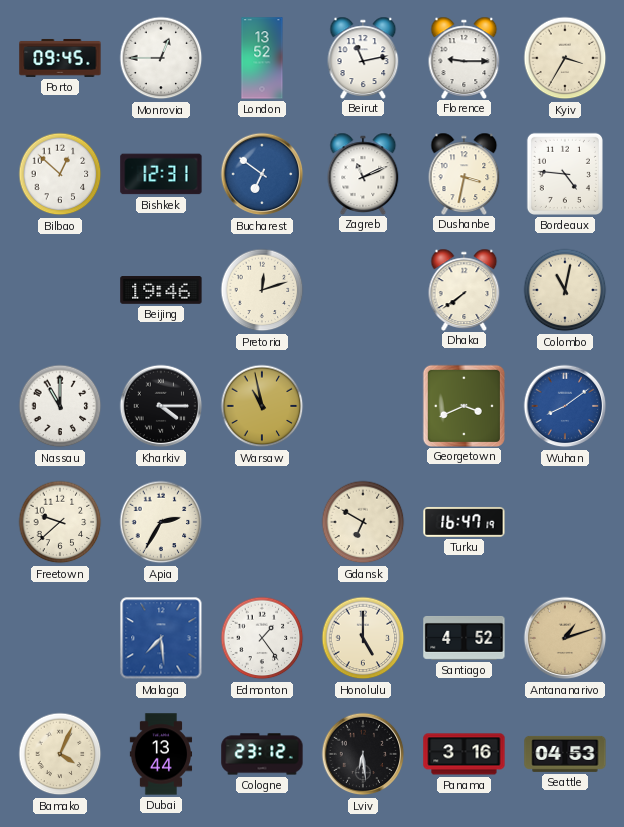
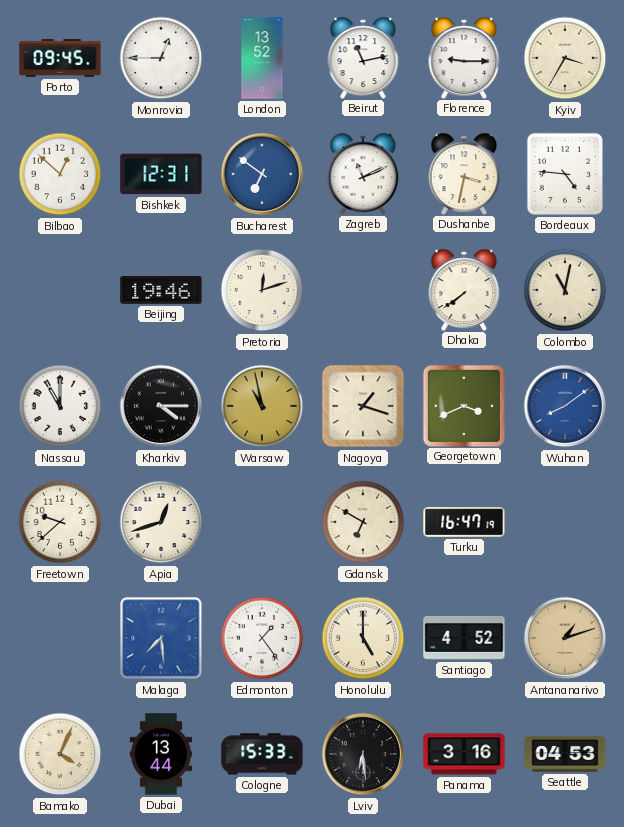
Nagoya: none -> 1:18
Apia: 2:35 -> 12:42
Cologne: 23:12 -> 15:33
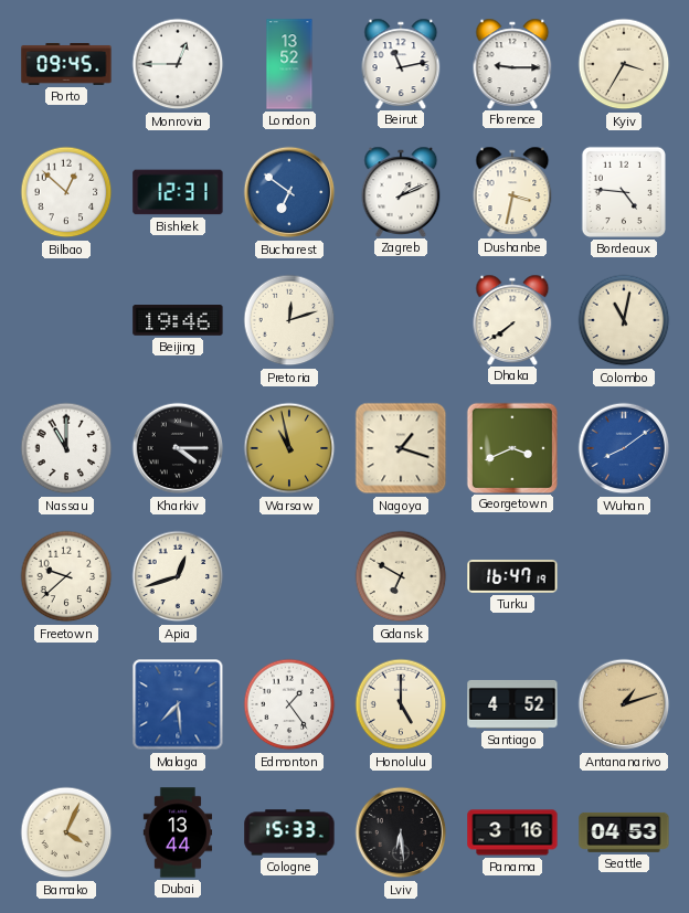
Zagreb: 11:11 -> 1:11
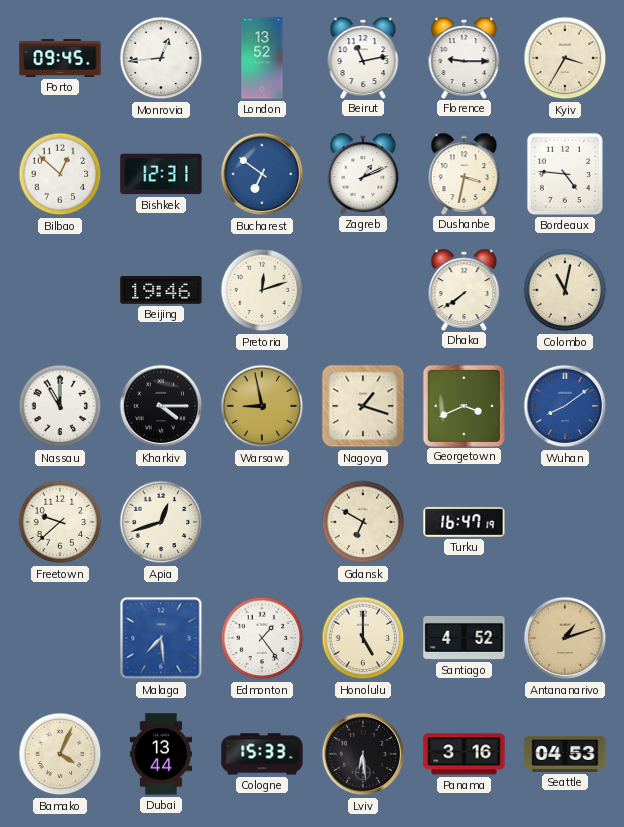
Monrovia: 12:45 -> 12:44
Warsaw: 10:58 -> 8:58
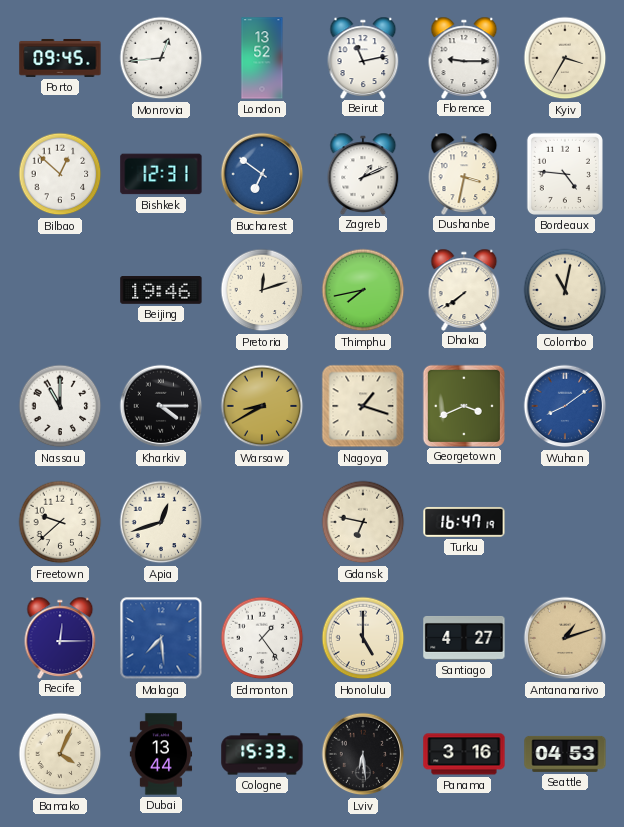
Thimphu: none -> 7:43
Warsaw: 8:58 -> 8:40
Gdansk: 6:50 -> 6:47
Recife: none -> 12:15
Santiago: 4:52 -> 4:27
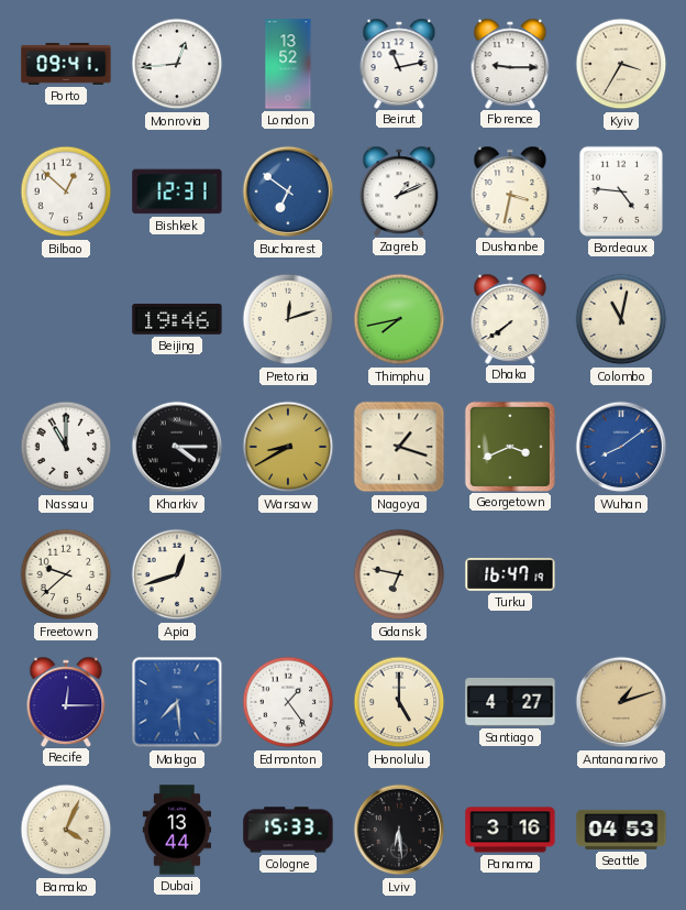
Porto: 09:45 -> 09:41
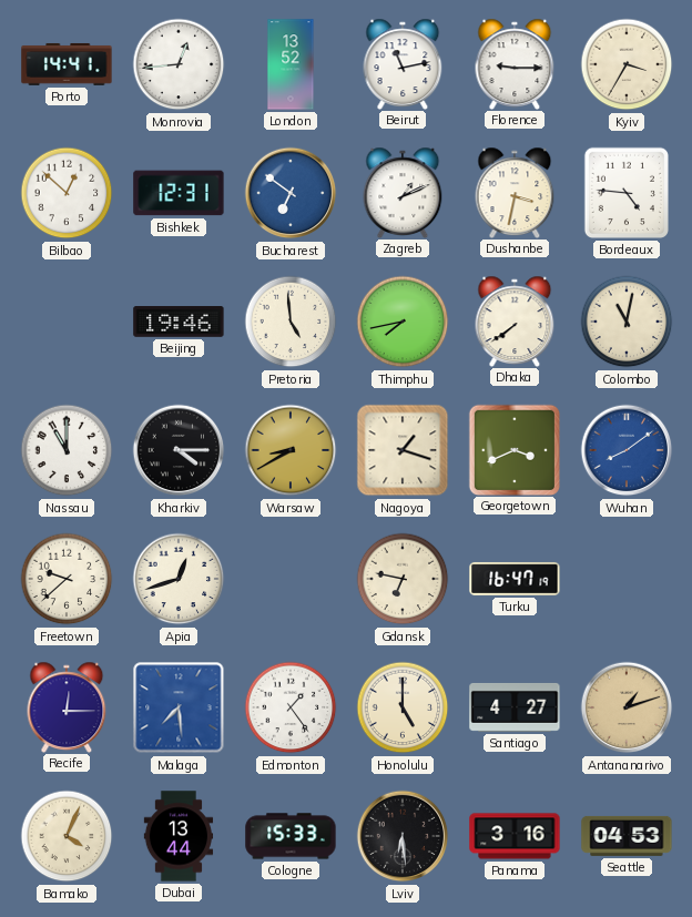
Porto: 09:41 -> 14:41
Pretoria: 12:12 -> 4:59
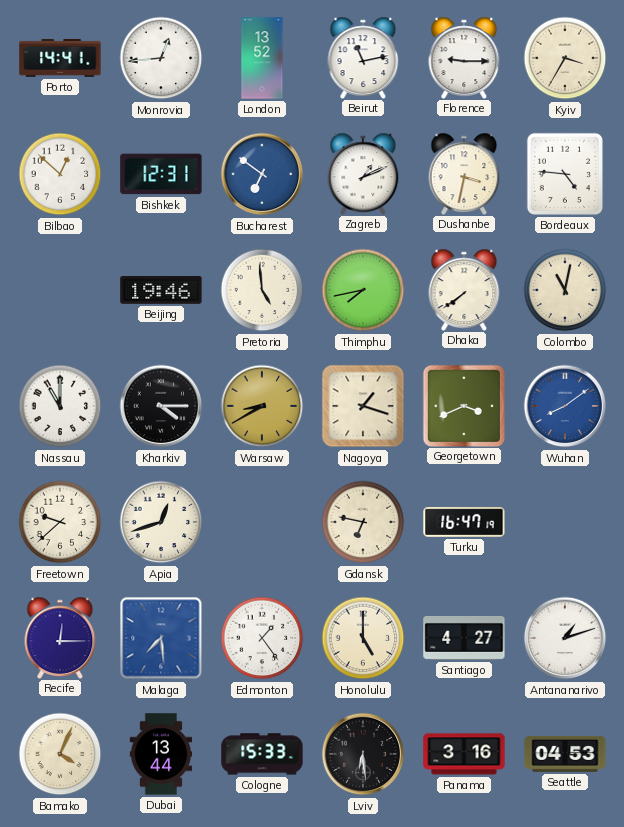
Antananarivo dial: champagne -> white
